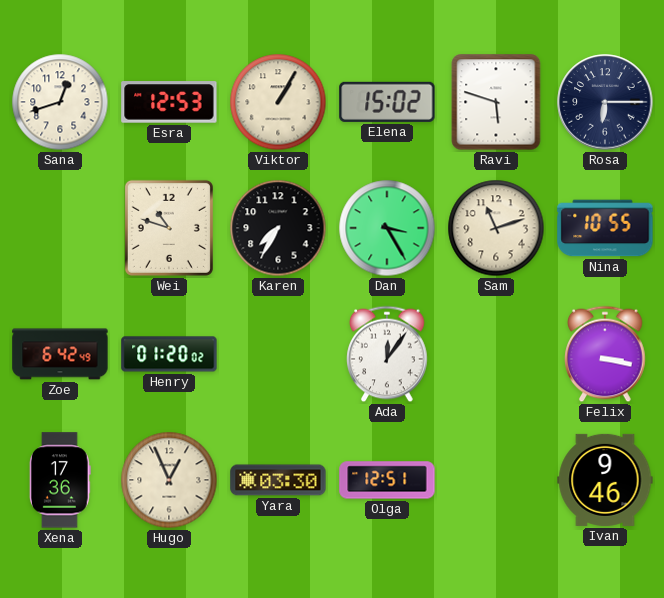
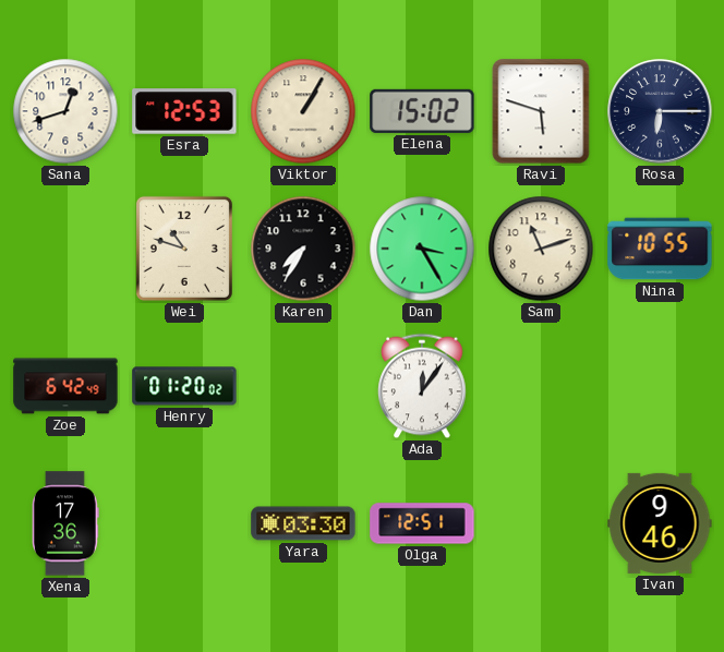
Felix: 3:17 -> none
Hugo: 12:56 -> none
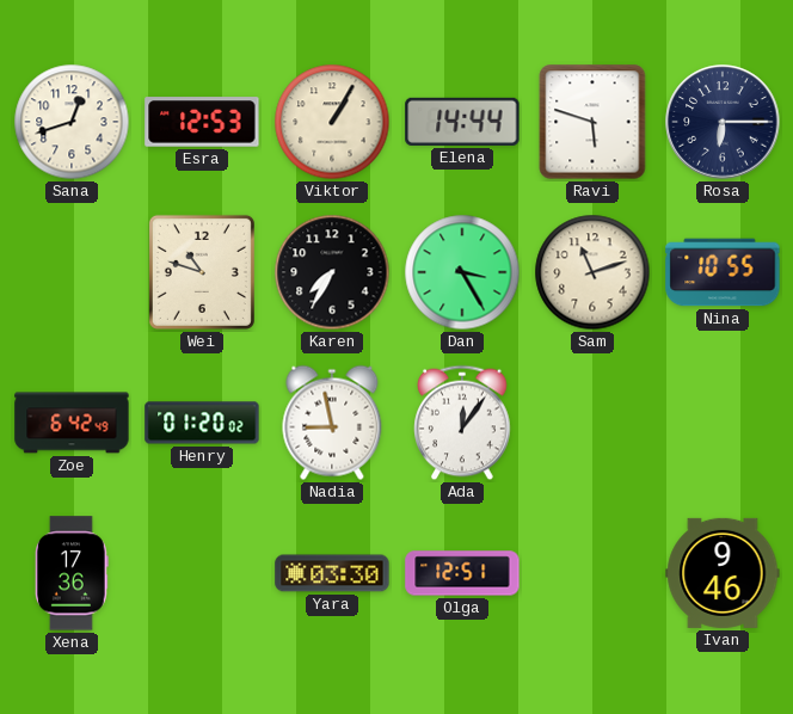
Elena: 15:02 -> 14:44
Nadia: none -> 8:58
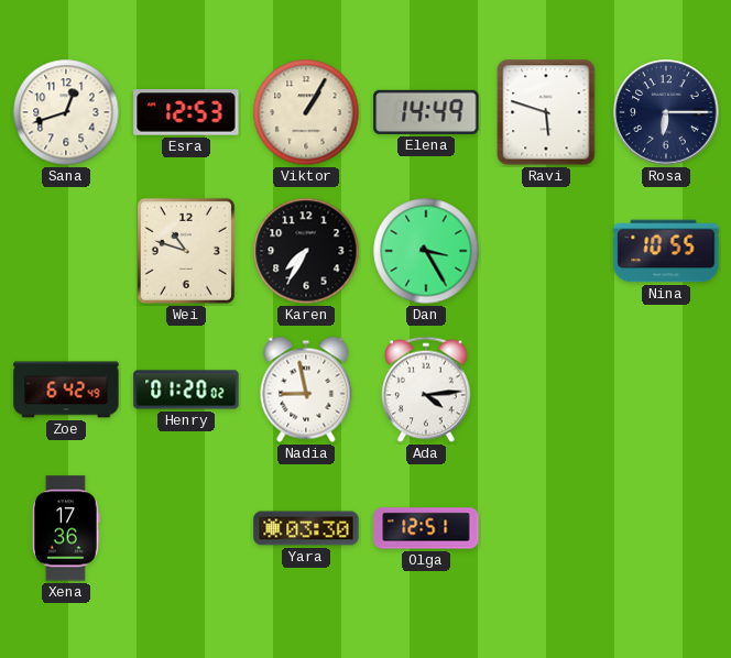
Elena: 14:44 -> 14:49
Sam: 11:12 -> none
Ada: 12:06 -> 4:14
Ivan: 9:46 -> none
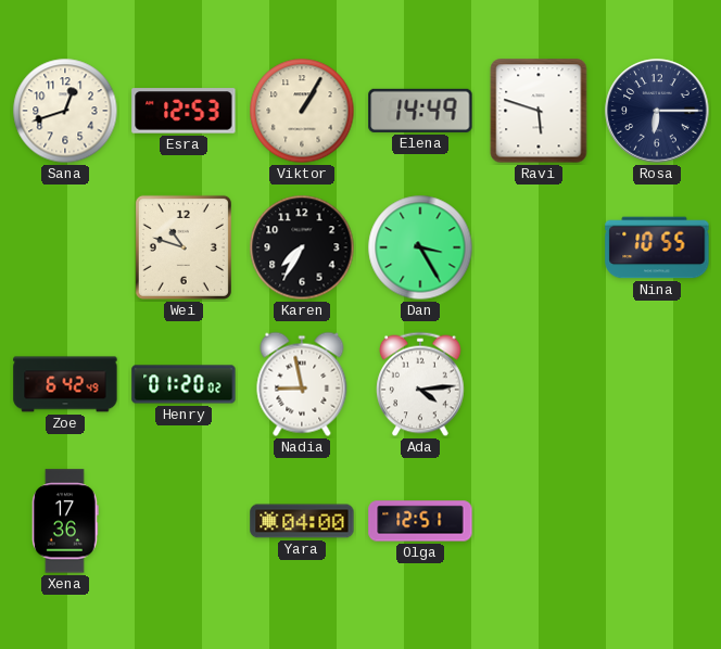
Yara: 03:30 -> 04:00
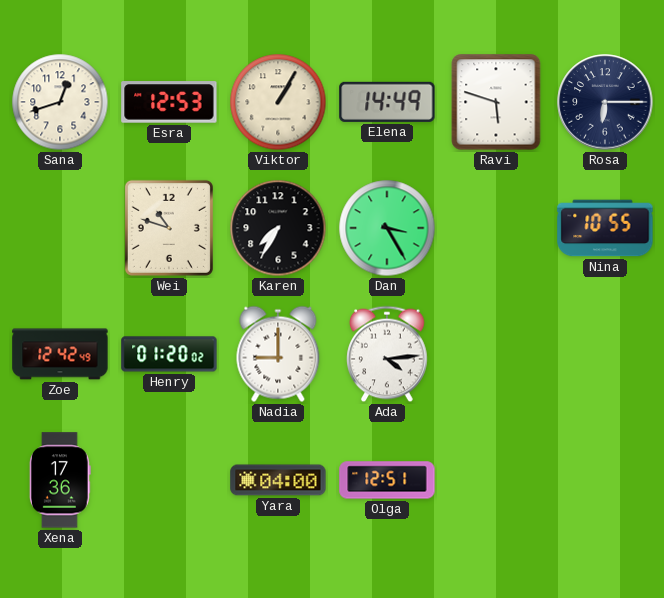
Zoe: 6:42 -> 12:42
Nadia: 8:58 -> 9:00
